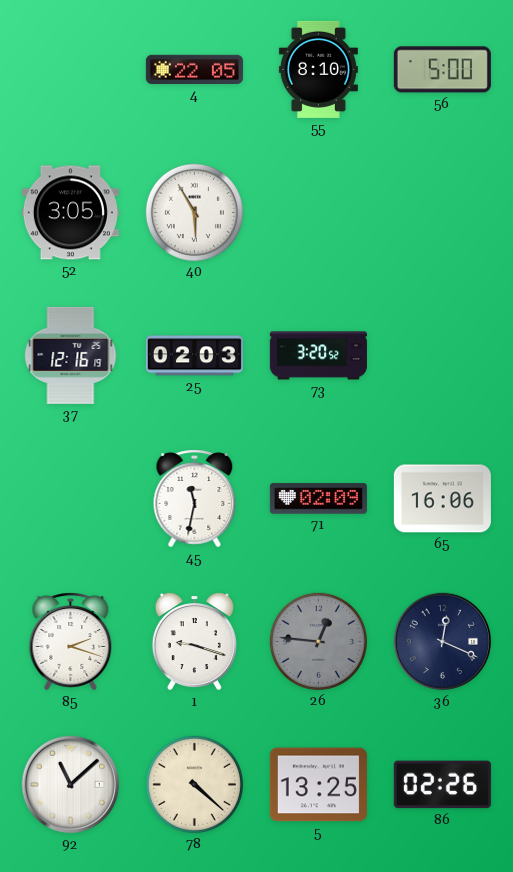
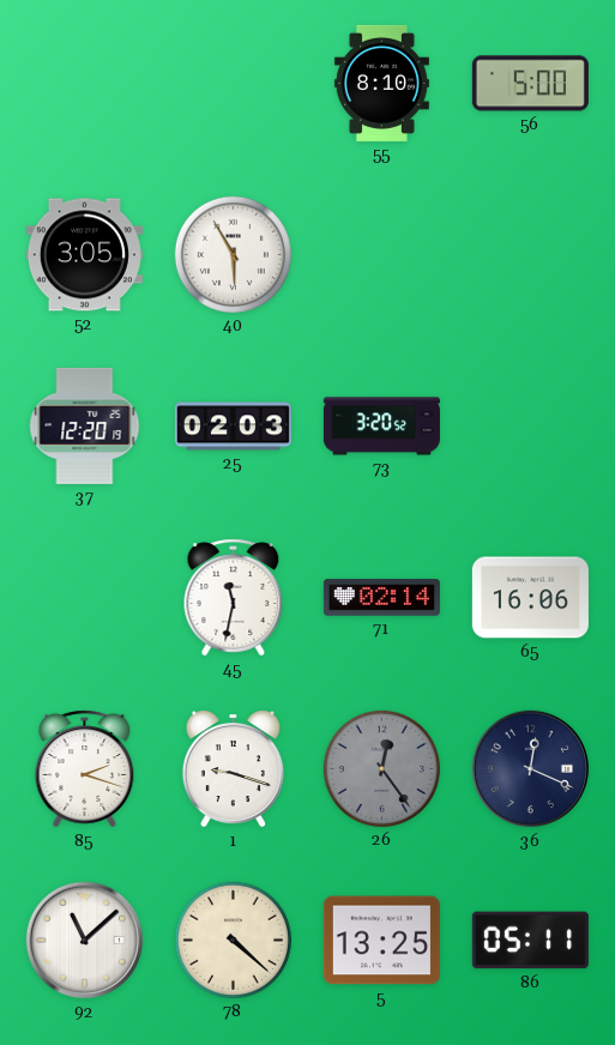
4: 22:05 -> none
37: 12:16 -> 12:20
71: 02:09 -> 02:14
26: 12:46 -> 12:24
86: 02:26 -> 05:11
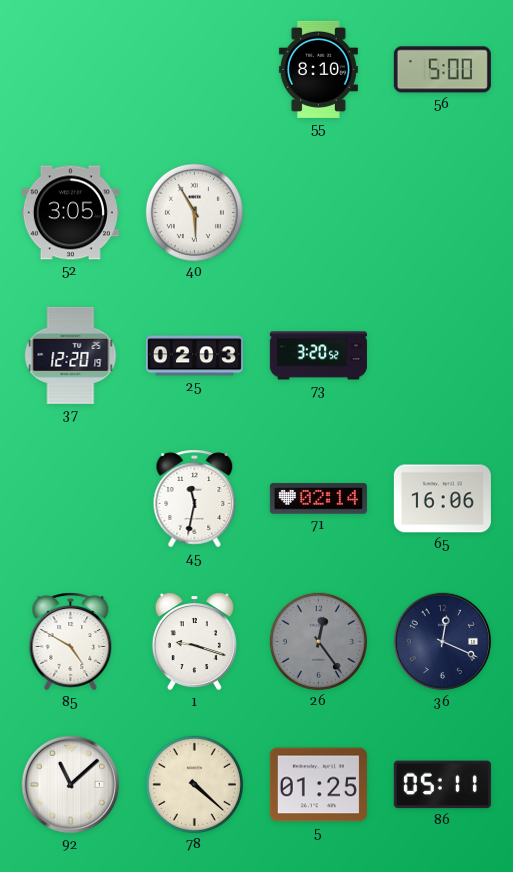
85: 2:18 -> 4:50
5: 13:25 -> 01:25
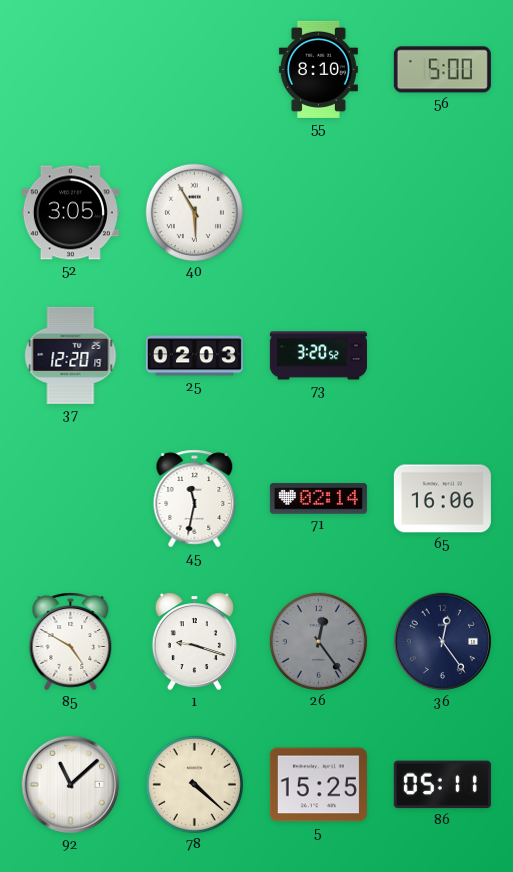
36: 12:19 -> 12:24
5: 01:25 -> 15:25
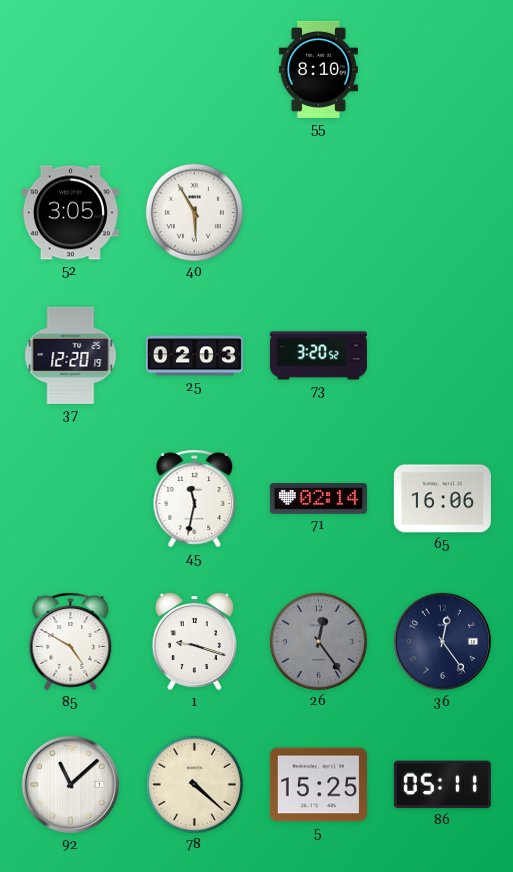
56: 5:00 -> none
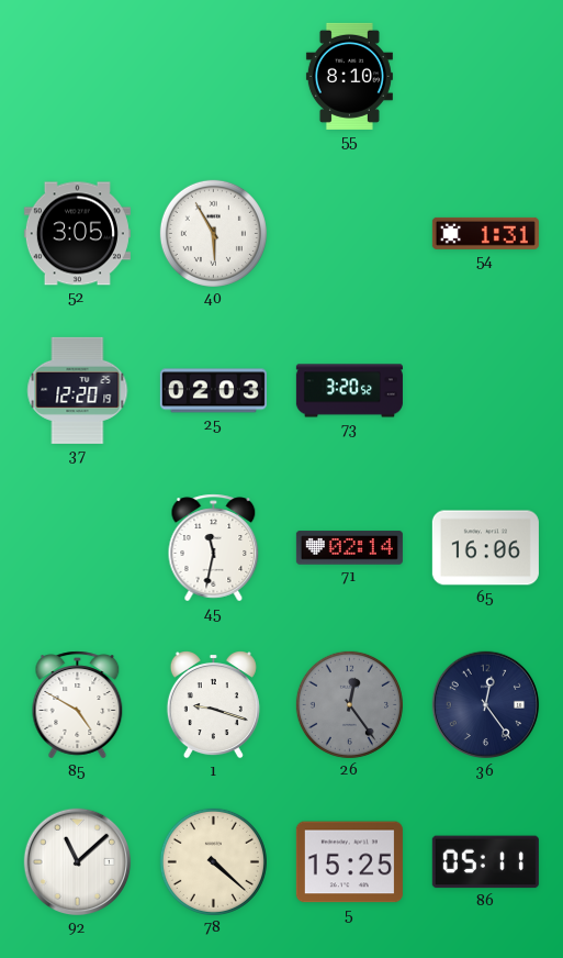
54: none -> 1:31
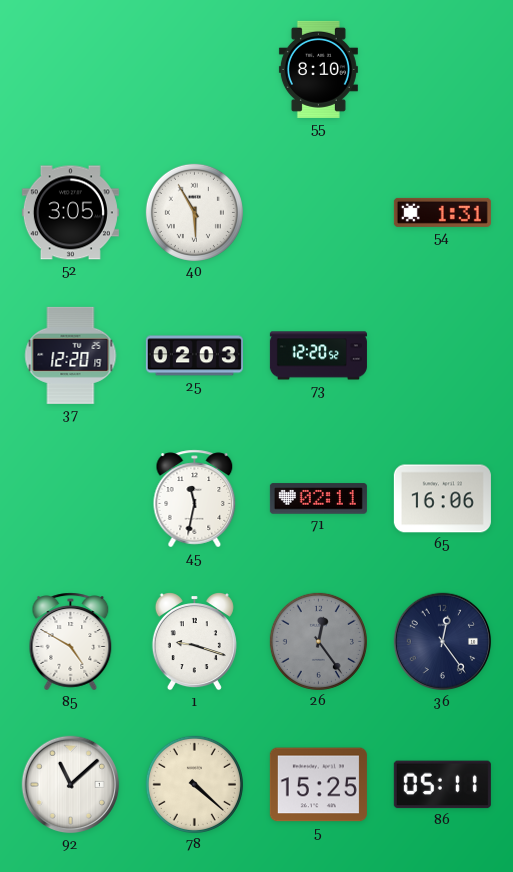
73: 3:20 -> 12:20
71: 02:14 -> 02:11
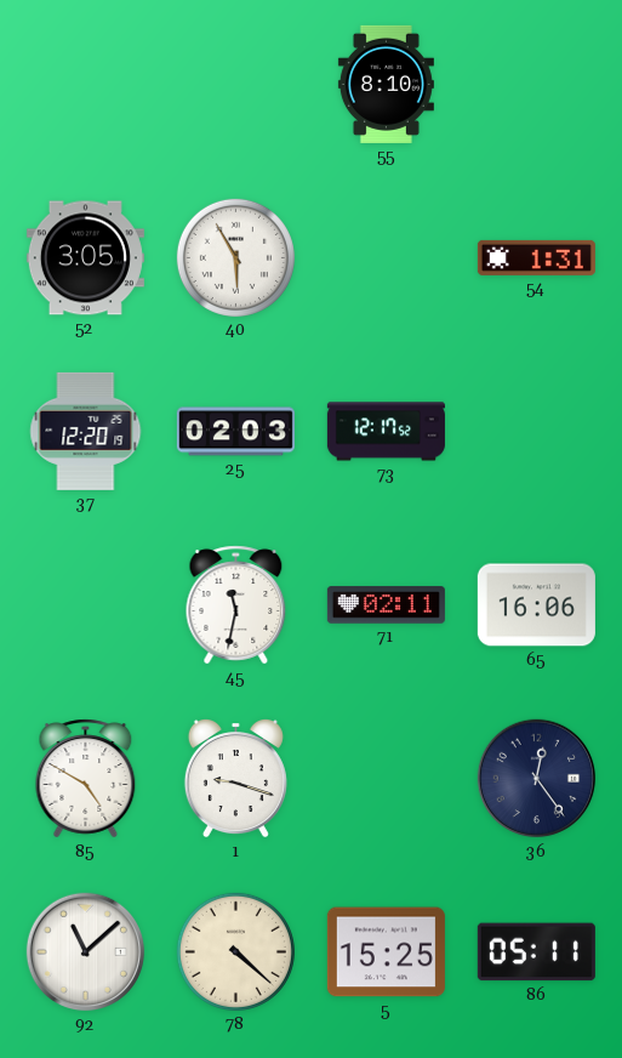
73: 12:20 -> 12:17
26: 12:24 -> none
